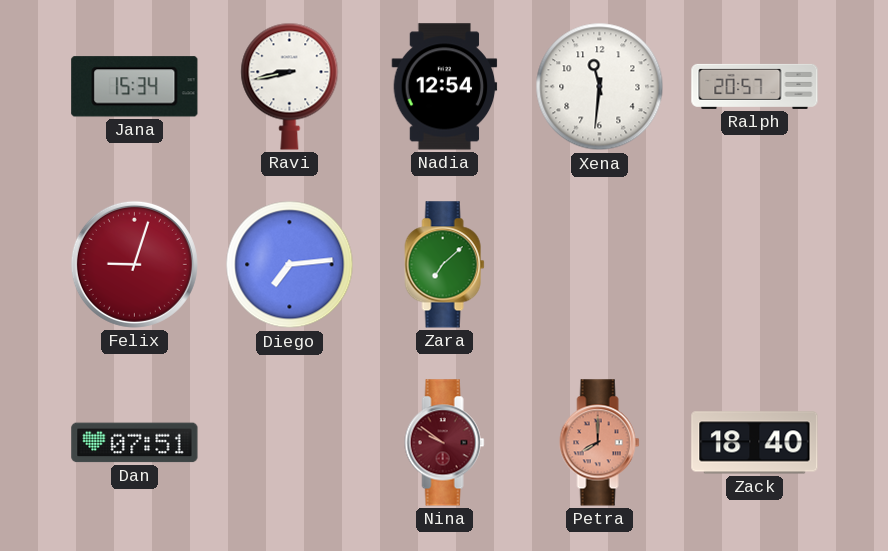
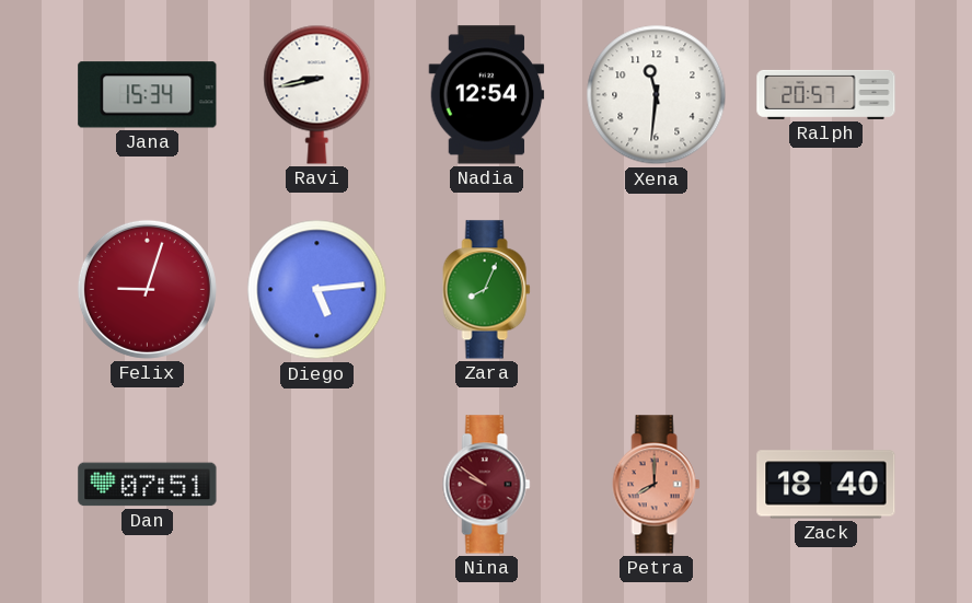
Diego: 7:14 -> 5:14
Zara: 7:08 -> 8:04
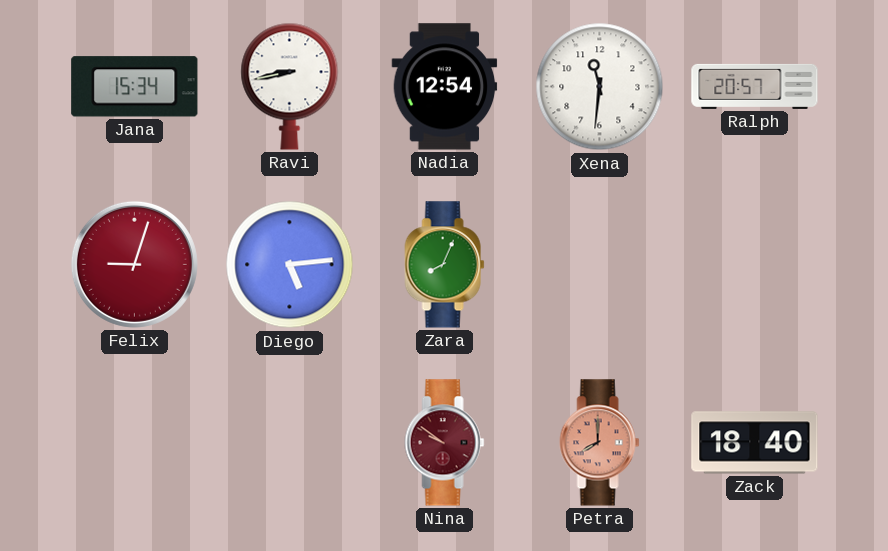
Dan: 07:51 -> none
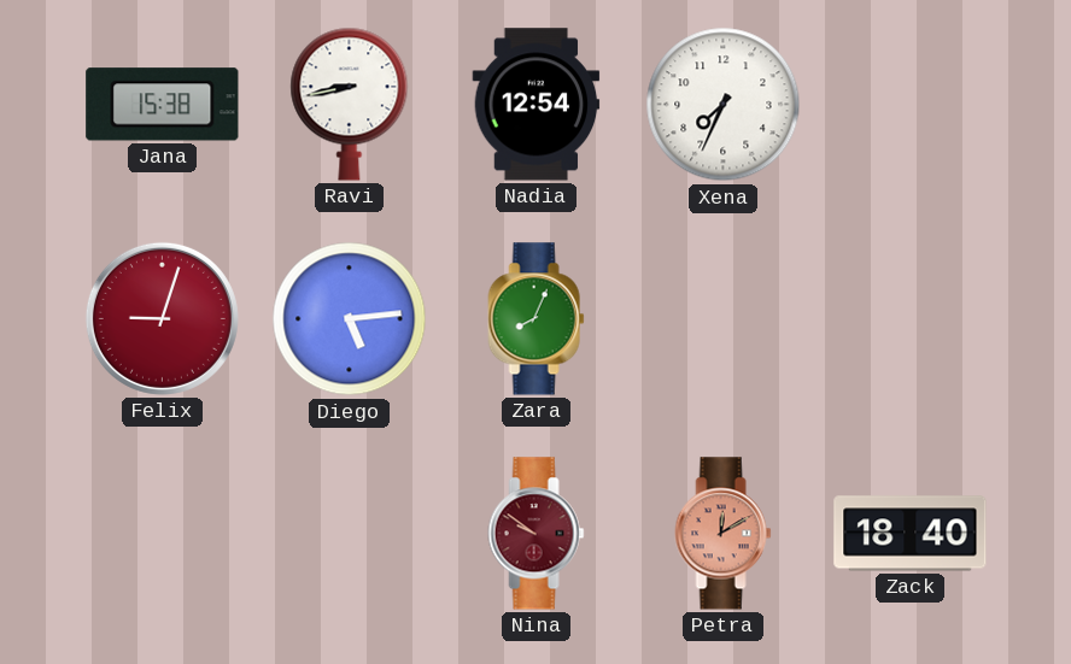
Jana: 15:34 -> 15:38
Xena: 11:31 -> 7:34
Ralph: 20:57 -> none
Petra: 8:00 -> 12:10
